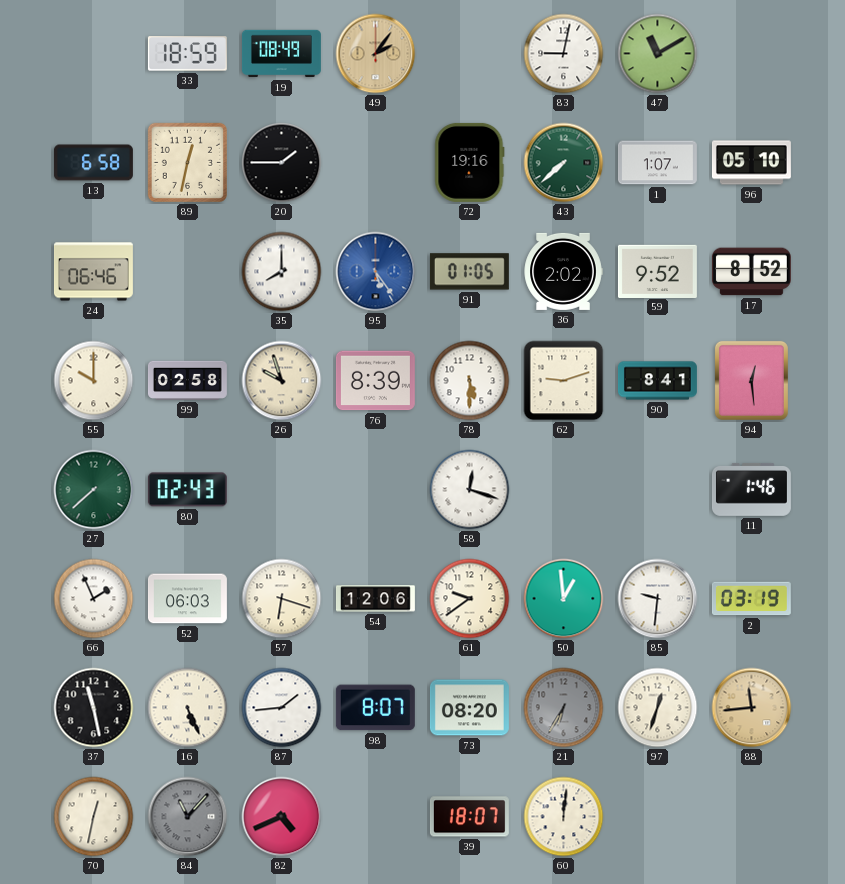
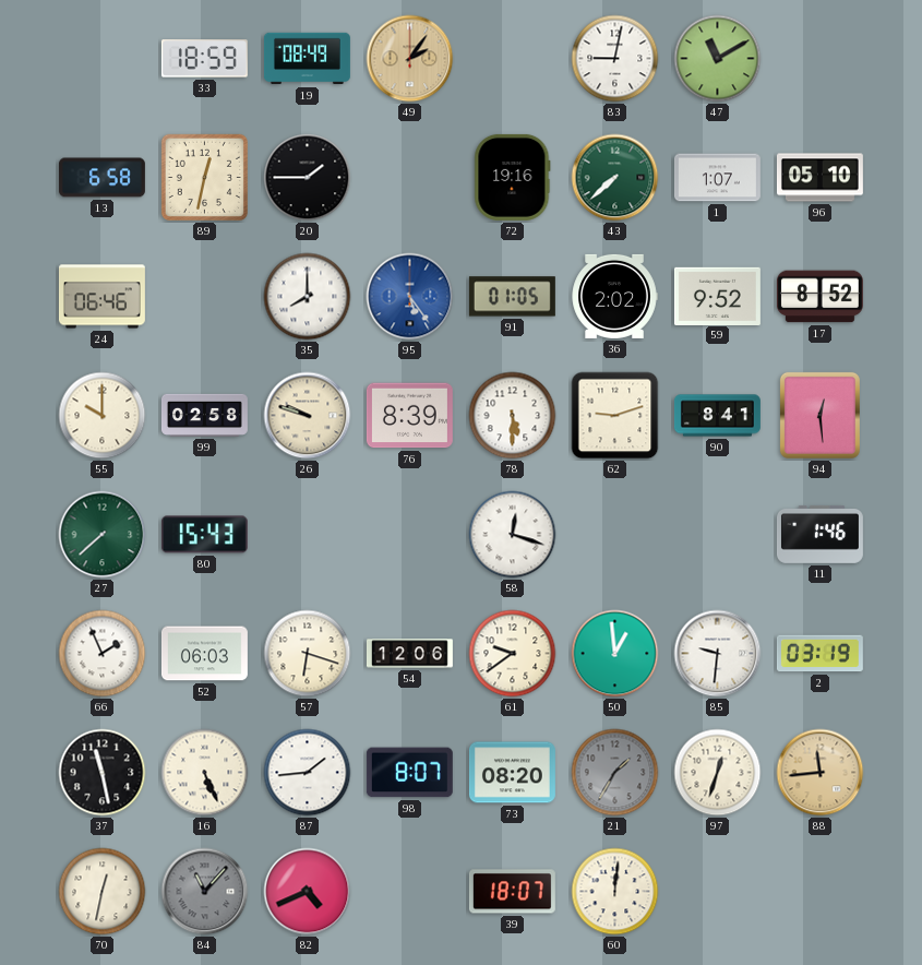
26: 9:57 -> 9:48
80: 02:43 -> 15:43
21: 6:35 -> 1:35
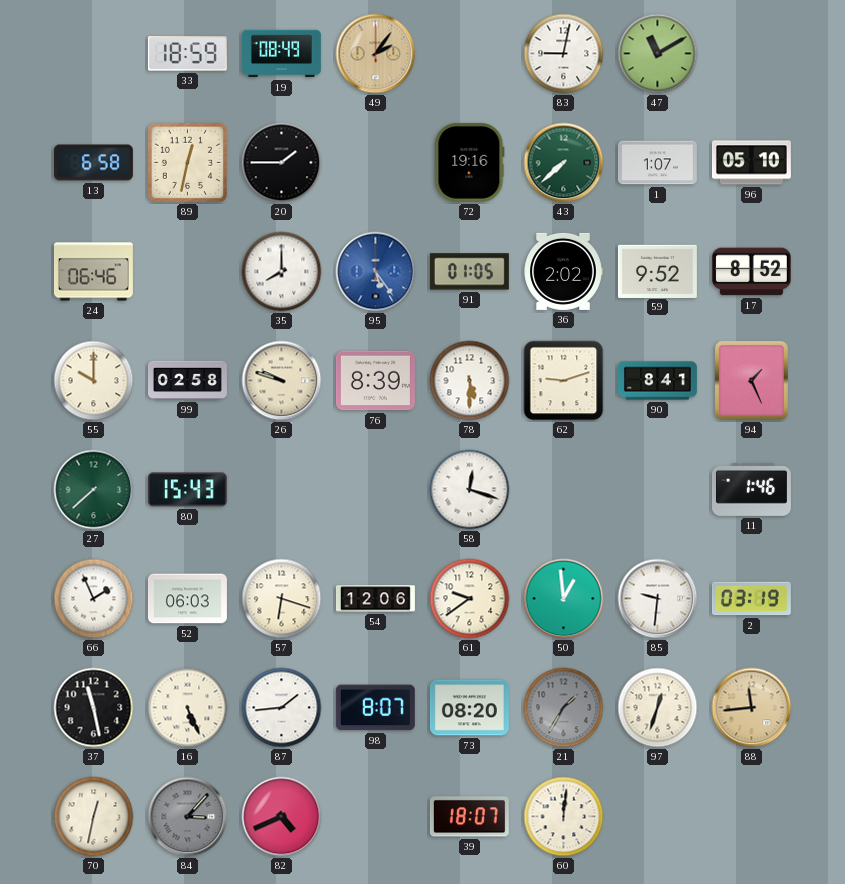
94: 12:29 -> 1:26
84: 11:07 -> 3:07
